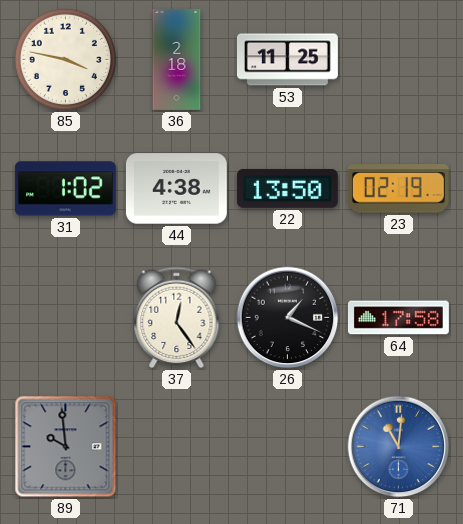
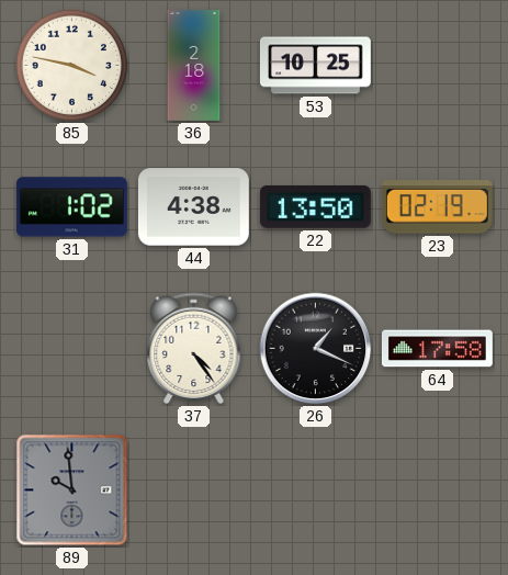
53: 11:25 -> 10:25
37: 12:24 -> 4:24
71: 11:01 -> none
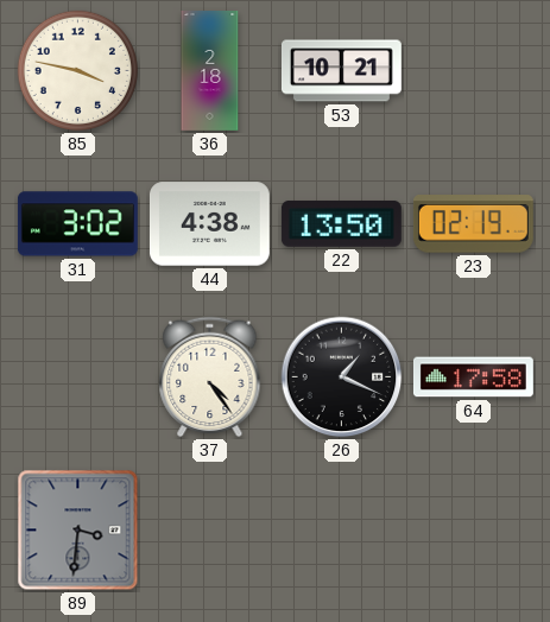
53: 10:25 -> 10:21
31: 1:02 -> 3:02
89: 9:59 -> 3:31
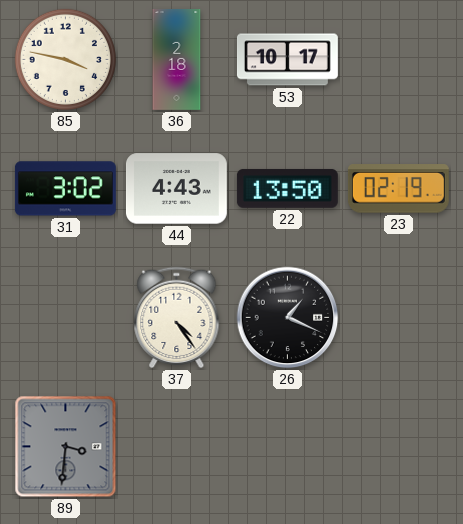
53: 10:21 -> 10:17
44: 4:38 -> 4:43
64: 17:58 -> none
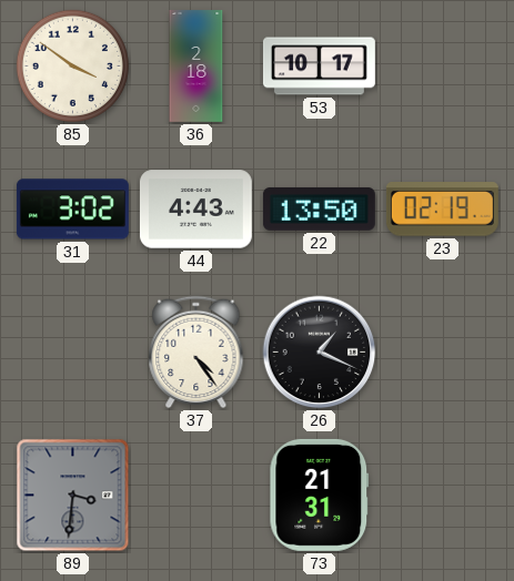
85: 3:47 -> 3:51
73: none -> 21:31
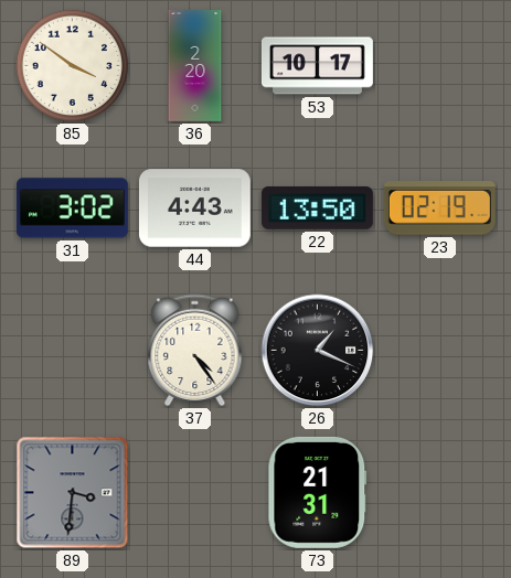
36: 2:18 -> 2:20
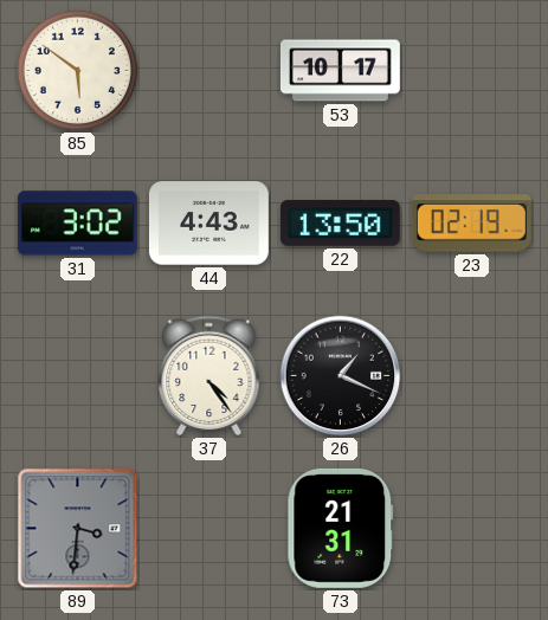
85: 3:51 -> 5:51
36: 2:20 -> none
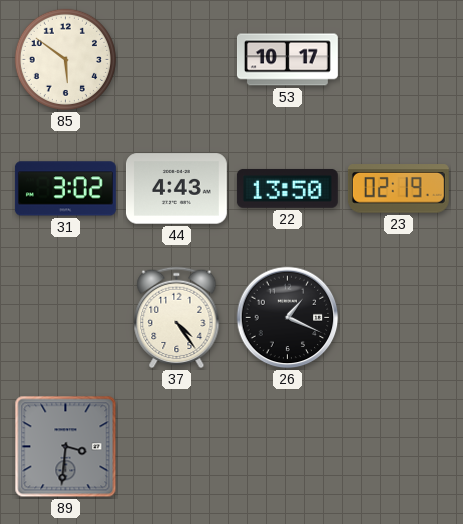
73: 21:31 -> none
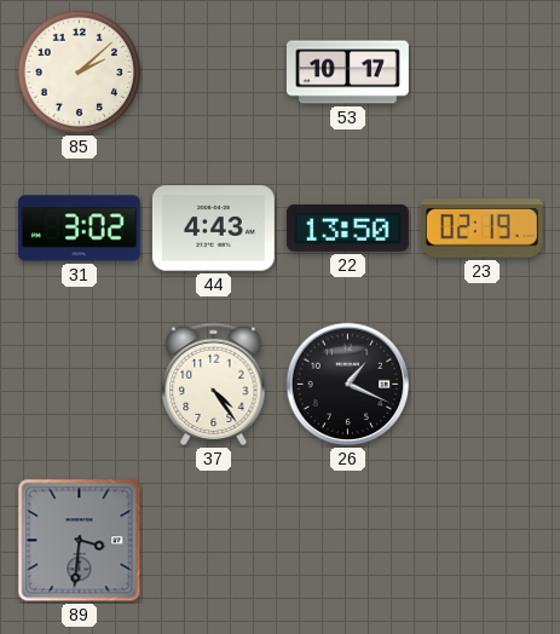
85: 5:51 -> 2:08
